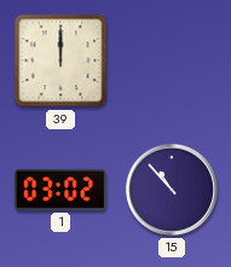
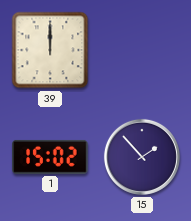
1: 03:02 -> 15:02
15: 10:53 -> 1:53
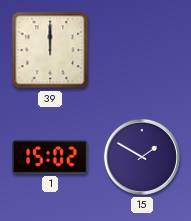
15: 1:53 -> 1:50
